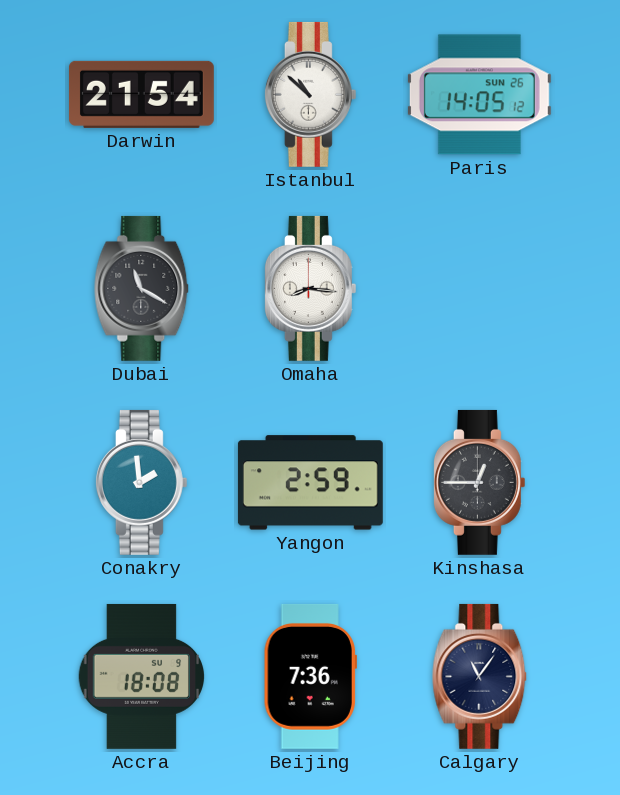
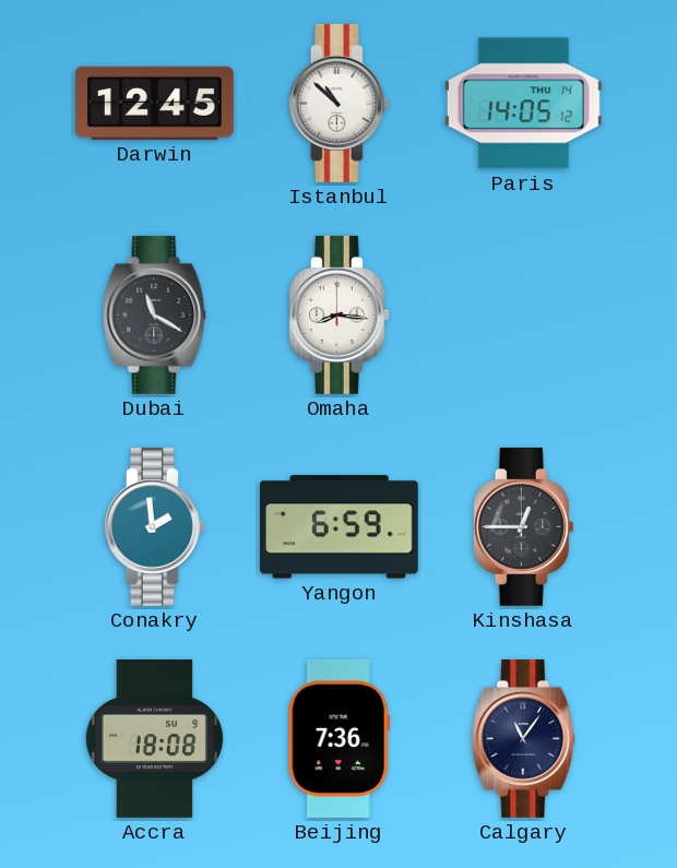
Darwin: 21:54 -> 12:45
Paris date: SUN 26 -> THU 14
Yangon: 2:59 -> 6:59
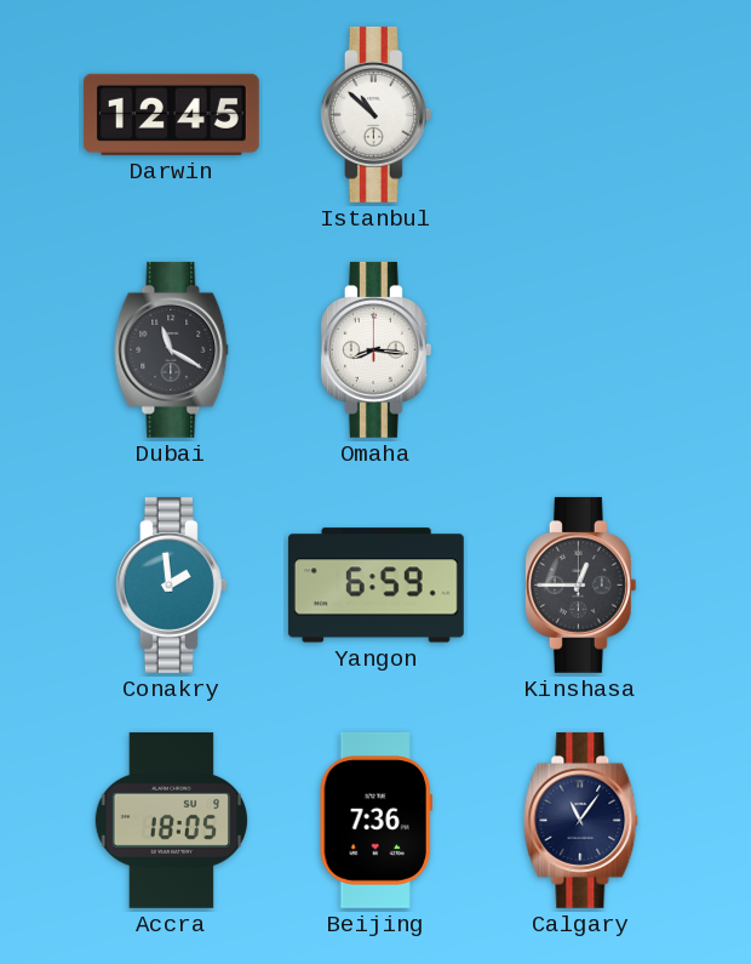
Paris: 14:05 -> none
Accra: 18:08 -> 18:05
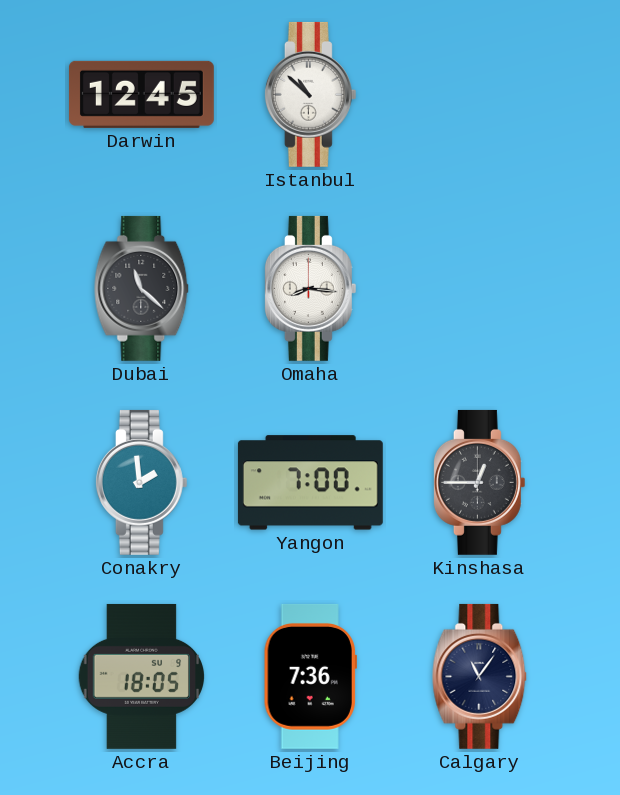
Dubai: 11:20 -> 11:22
Yangon: 6:59 -> 7:00
